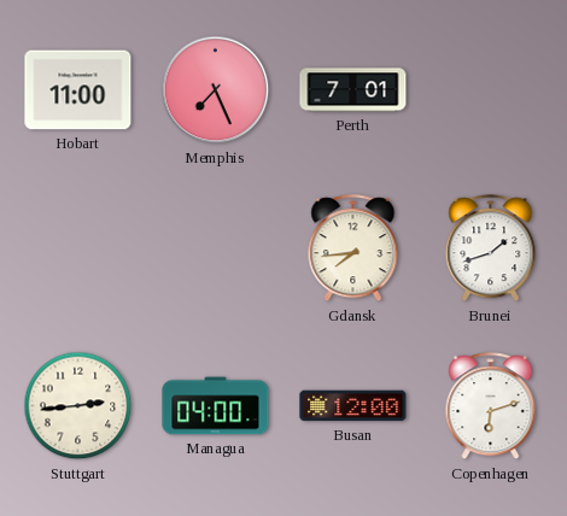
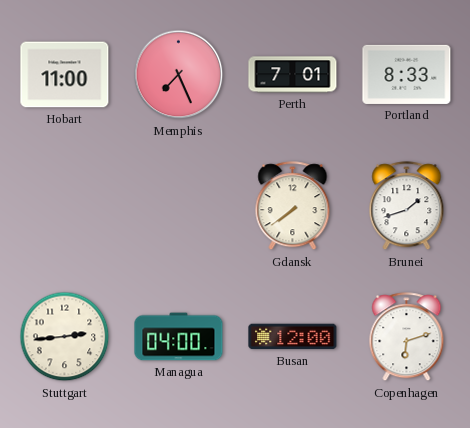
Portland: none -> 8:33
Gdansk: 7:44 -> 7:39
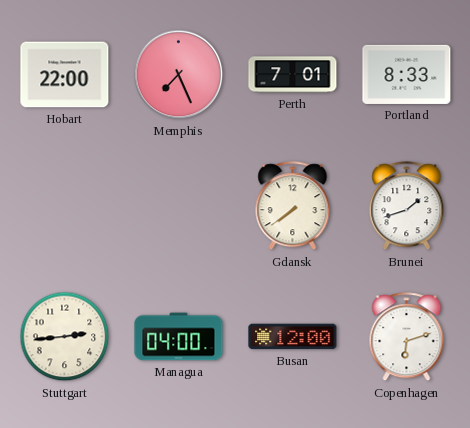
Hobart: 11:00 -> 22:00
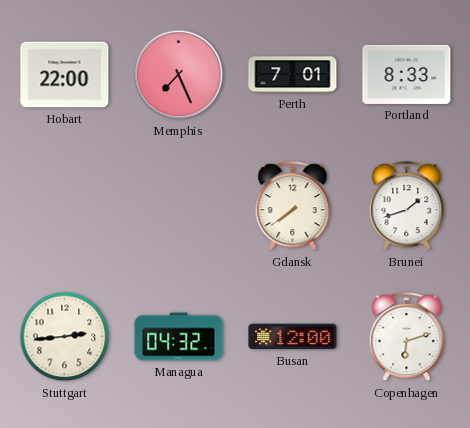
Managua: 04:00 -> 04:32
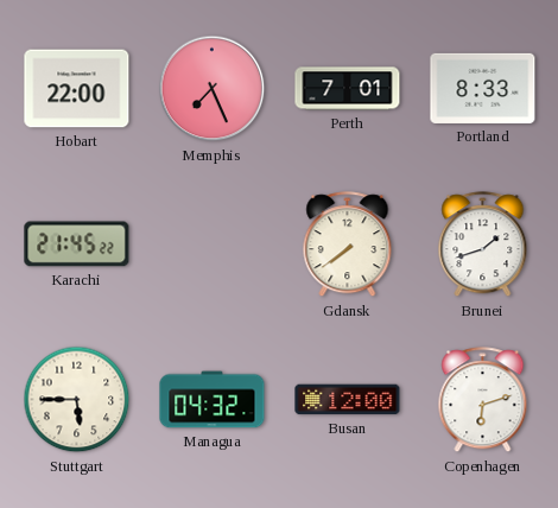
Karachi: none -> 21:45
Stuttgart: 2:44 -> 5:45
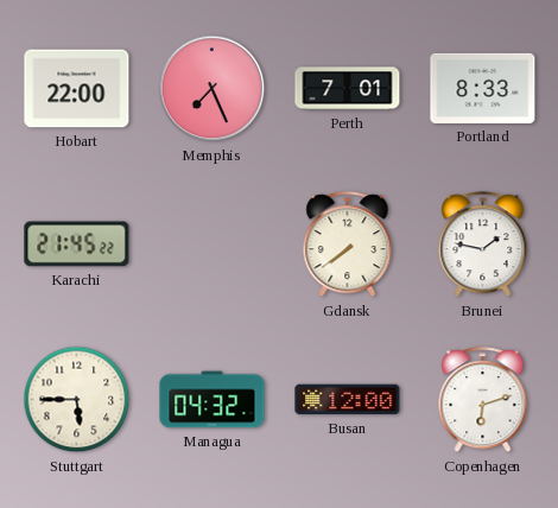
Brunei: 1:42 -> 1:47
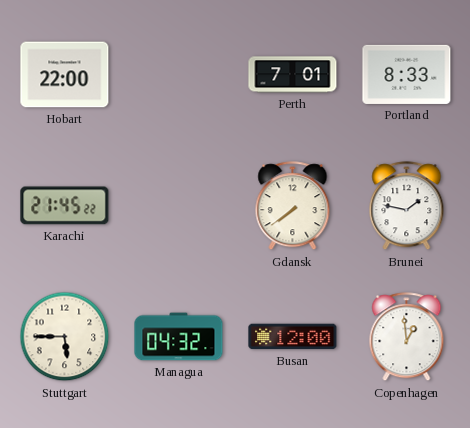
Memphis: 7:26 -> none
Copenhagen: 6:12 -> 12:59
